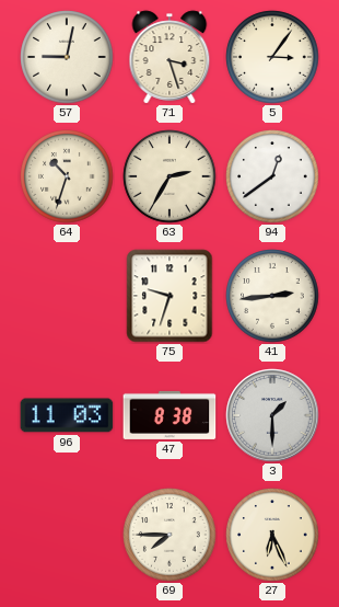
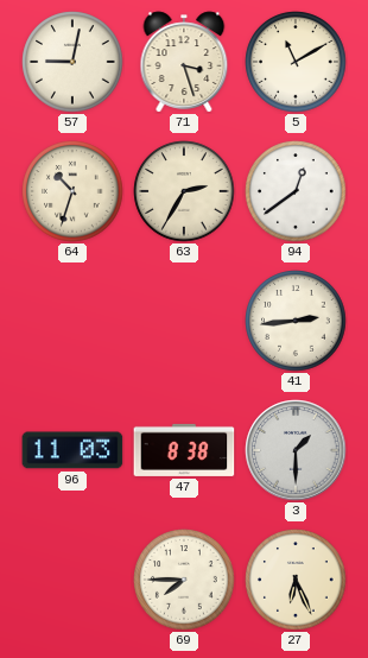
5: 3:06 -> 11:10
75: 9:33 -> none
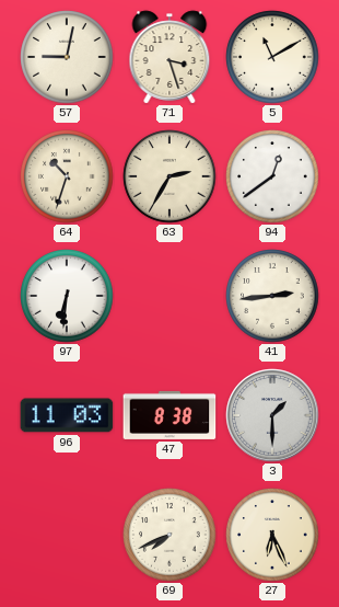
97: none -> 6:31
69: 7:45 -> 7:41
